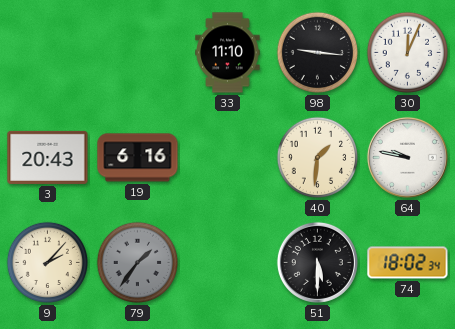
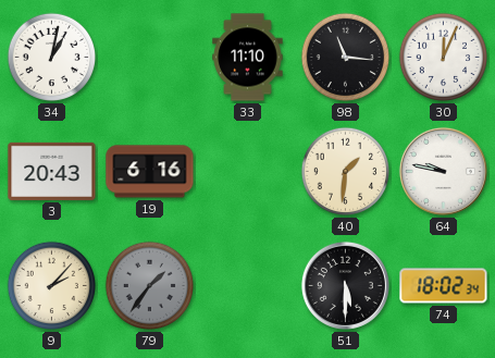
34: none -> 1:02
98: 9:16 -> 11:16
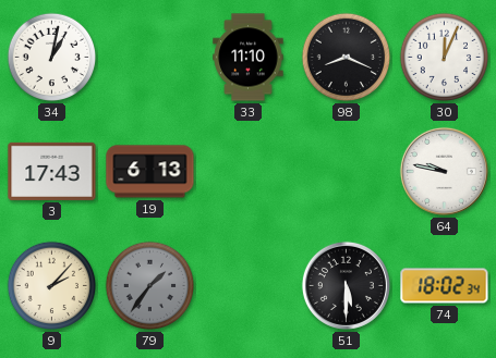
98: 11:16 -> 8:19
3: 20:43 -> 17:43
19: 6:16 -> 6:13
40: 1:31 -> none
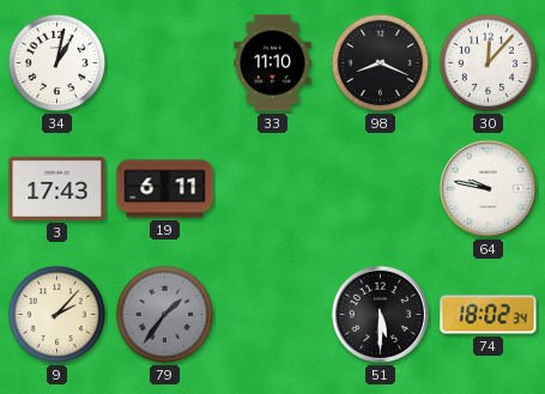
30: 12:04 -> 12:07
19: 6:13 -> 6:11
